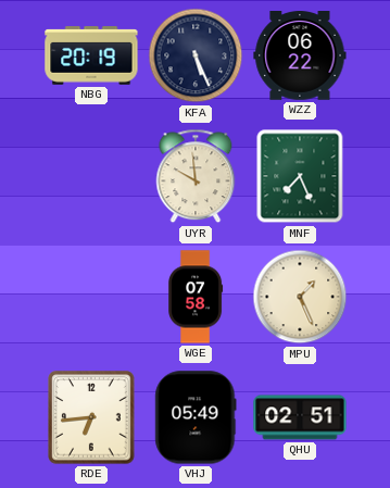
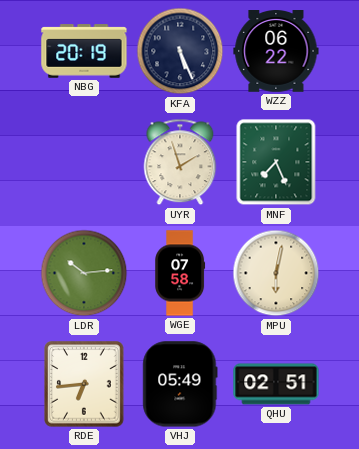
UYR: 9:59 -> 1:57
LDR: none -> 10:14
MPU: 1:26 -> 6:02
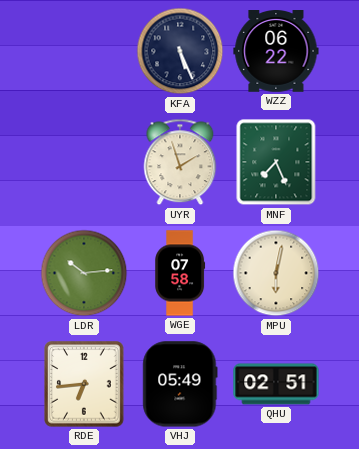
NBG: 20:19 -> none
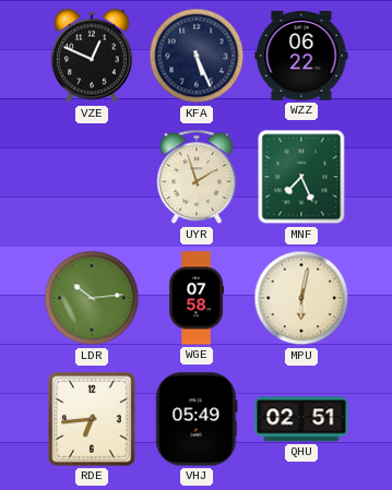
VZE: none -> 12:49
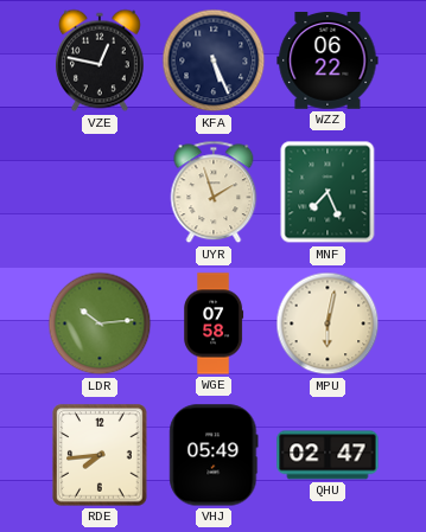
VZE: 12:49 -> 12:47
RDE: 6:44 -> 7:44
QHU: 02:51 -> 02:47
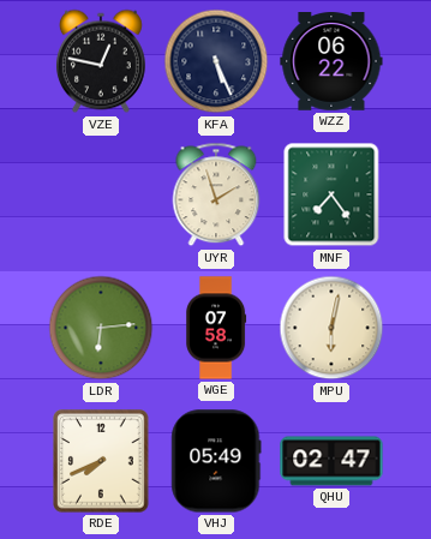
MNF: 7:26 -> 7:24
LDR: 10:14 -> 6:14
RDE: 7:44 -> 7:41
